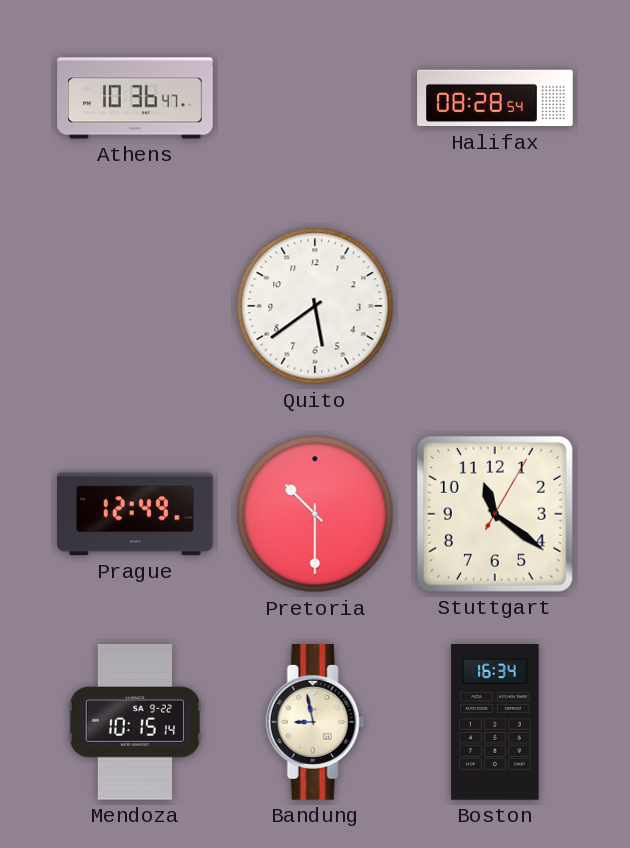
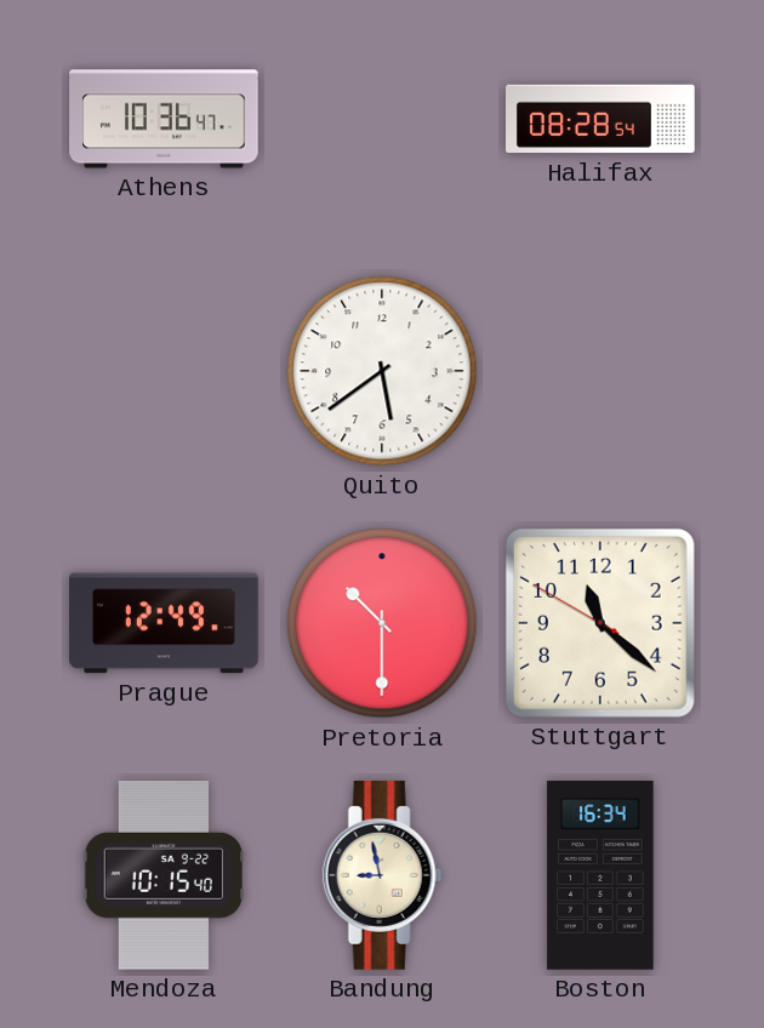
Stuttgart: 11:21:05 -> 11:21:50
Mendoza: 10:15:14 -> 10:15:40
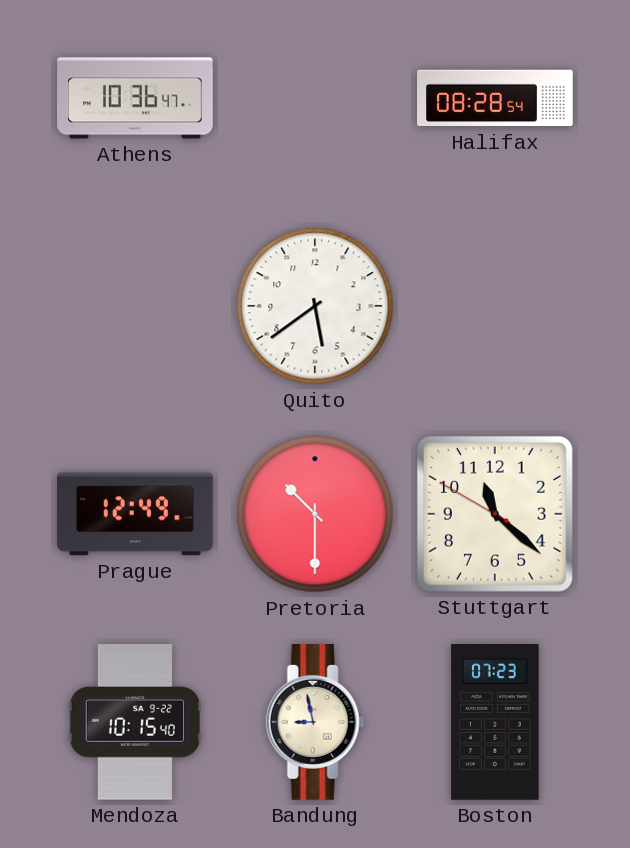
Boston: 16:34 -> 07:23
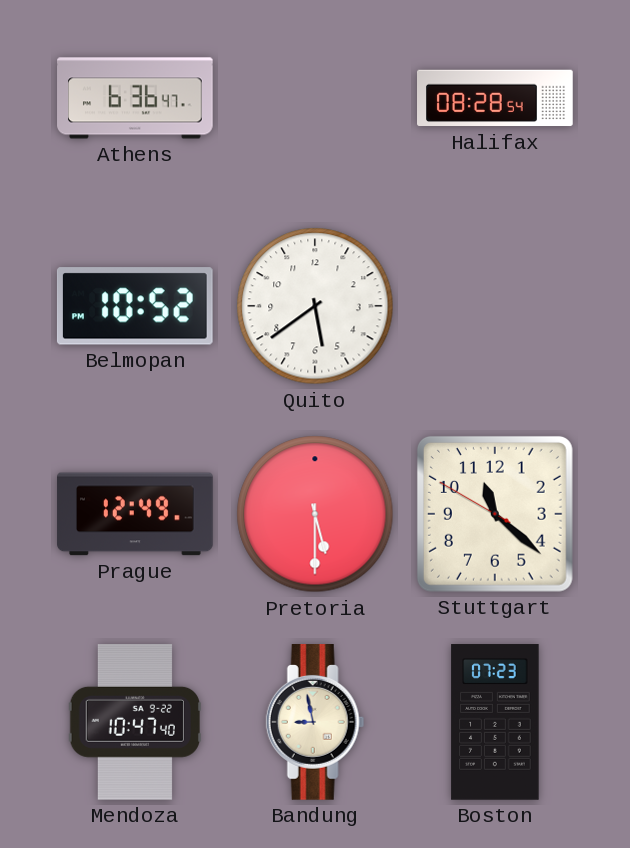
Athens: 10:36 -> 6:36
Belmopan: none -> 10:52
Pretoria: 10:30 -> 5:30
Mendoza: 10:15 -> 10:47
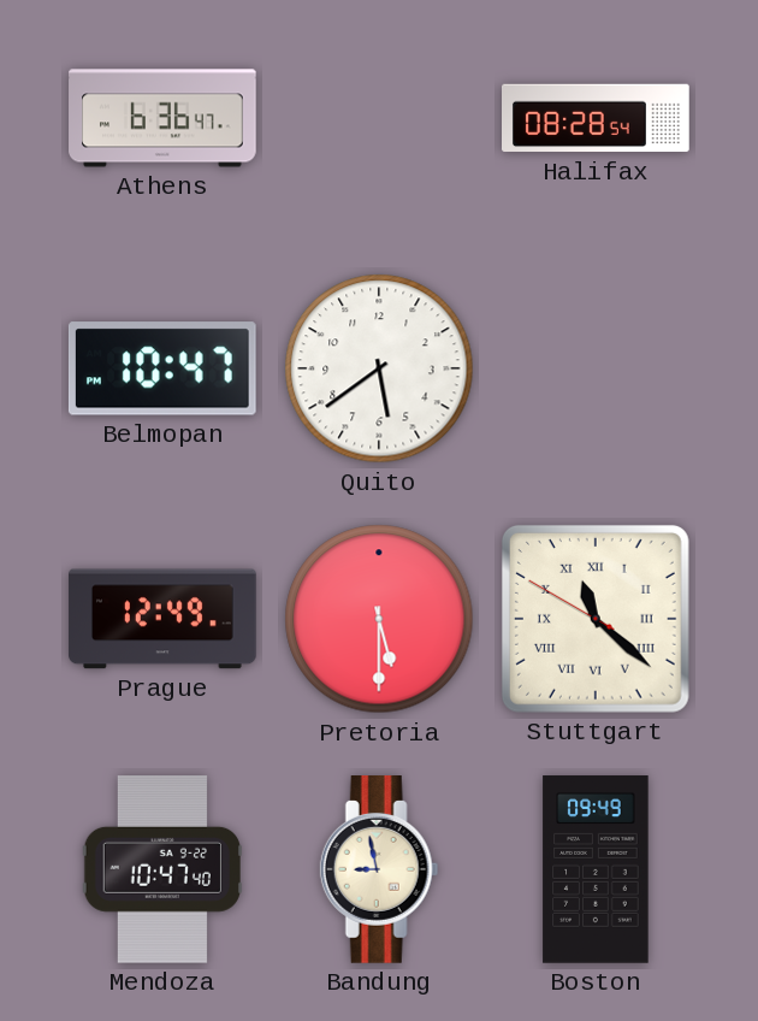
Belmopan: 10:52 -> 10:47
Stuttgart numerals: Arabic -> Roman
Boston: 07:23 -> 09:49
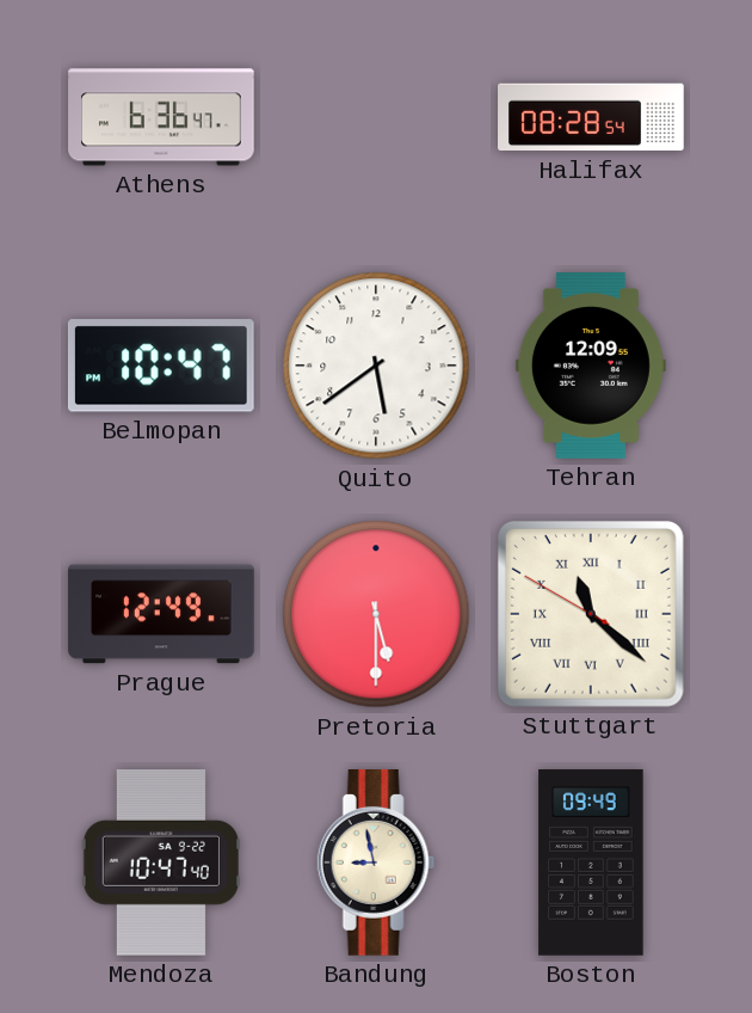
Tehran: none -> 12:09
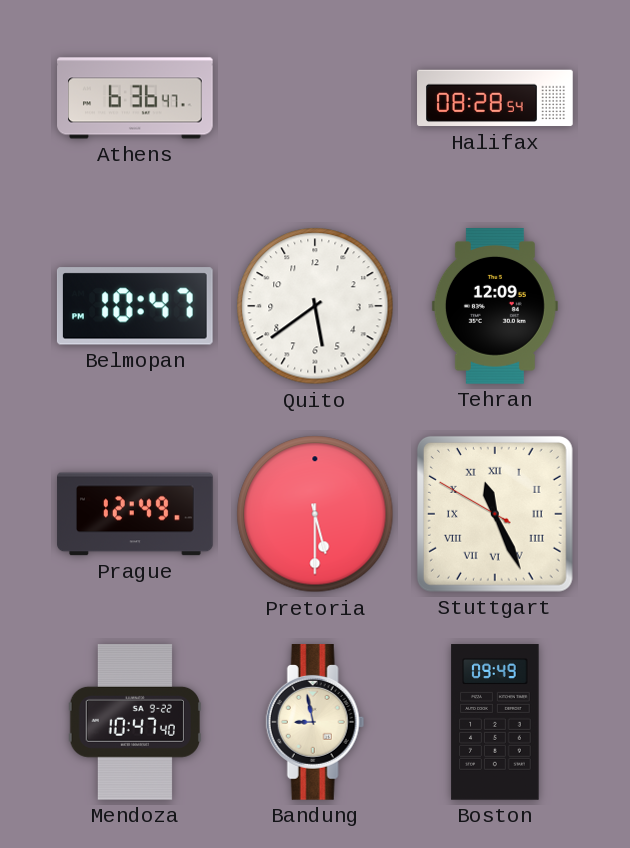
Stuttgart: 11:21 -> 11:25
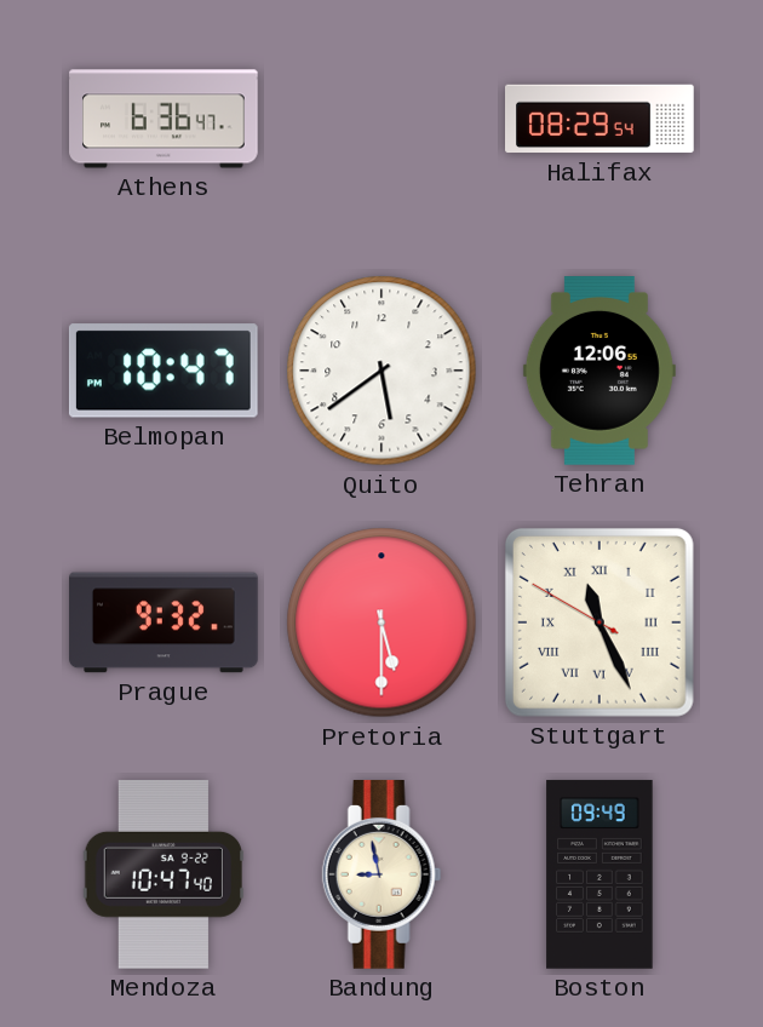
Halifax: 08:28 -> 08:29
Tehran: 12:09 -> 12:06
Prague: 12:49 -> 9:32
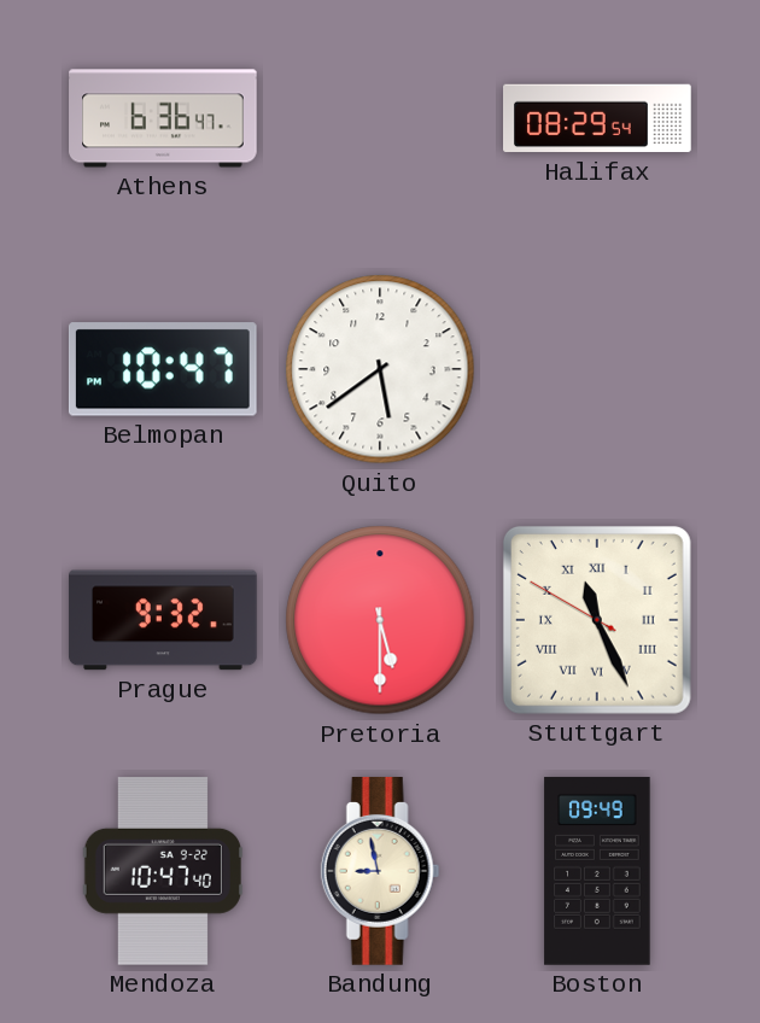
Tehran: 12:06 -> none
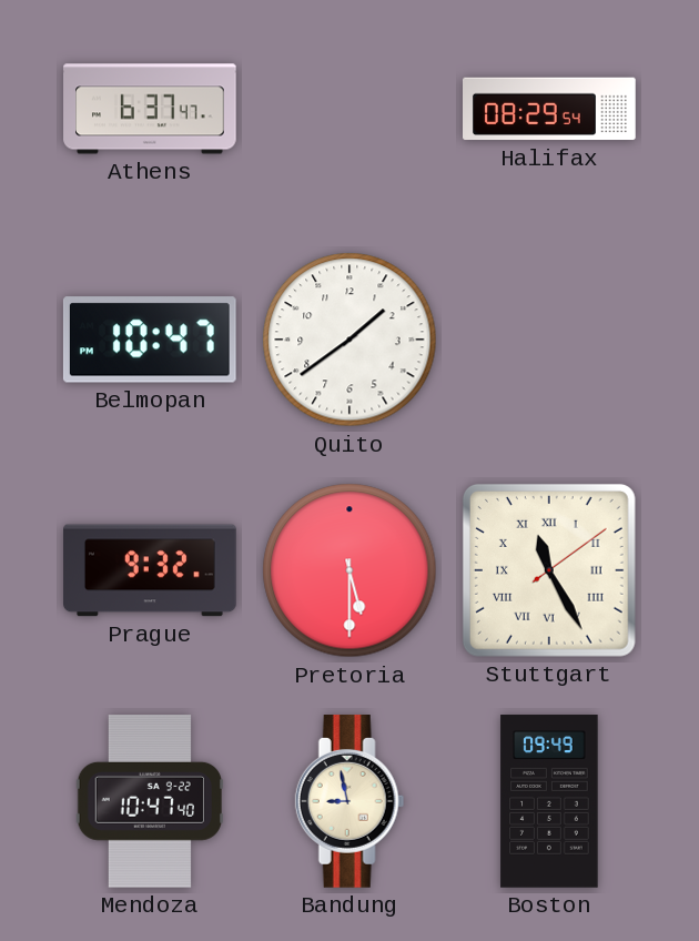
Athens: 6:36 -> 6:37
Quito: 5:39 -> 1:39
Stuttgart: 11:25:50 -> 11:25:09
